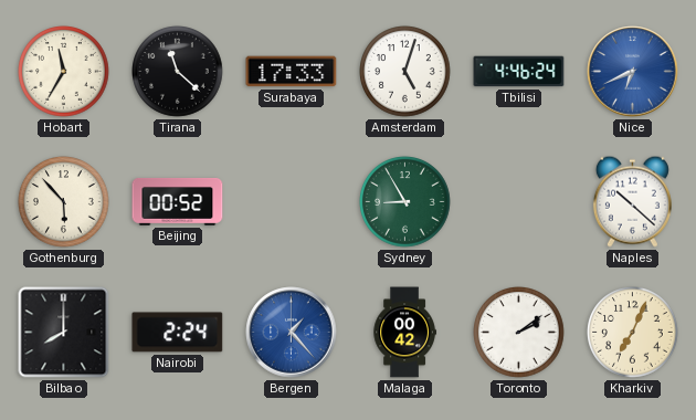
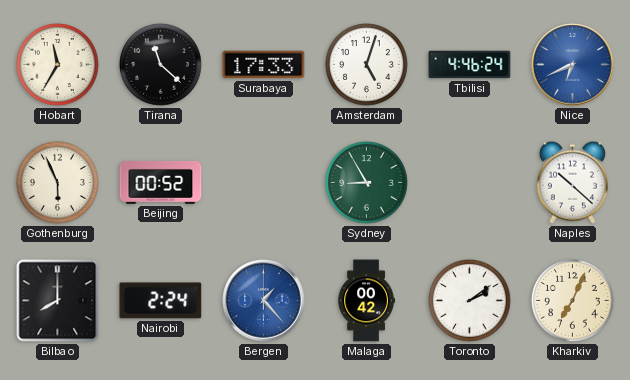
Gothenburg: 5:53 -> 5:56
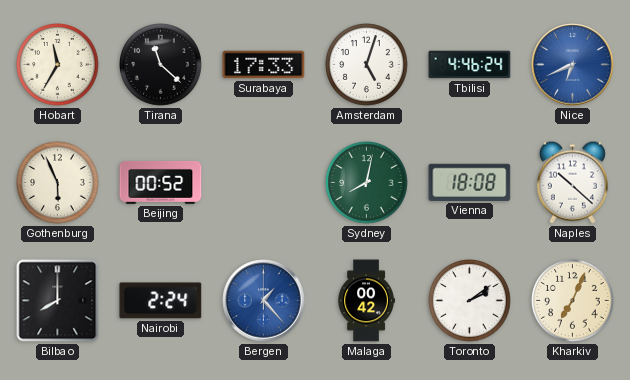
Sydney: 8:55 -> 8:02
Vienna: none -> 18:08
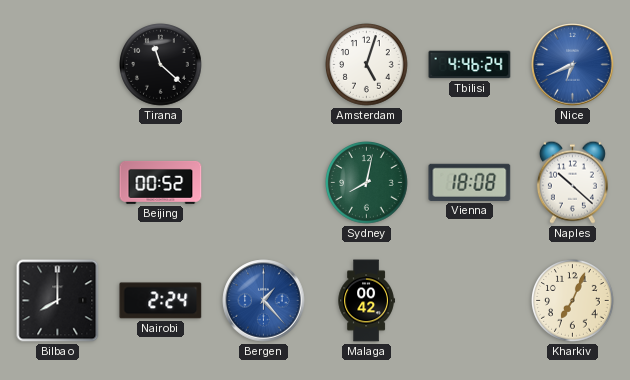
Hobart: 11:35 -> none
Surabaya: 17:33 -> none
Gothenburg: 5:56 -> none
Toronto: 2:09 -> none
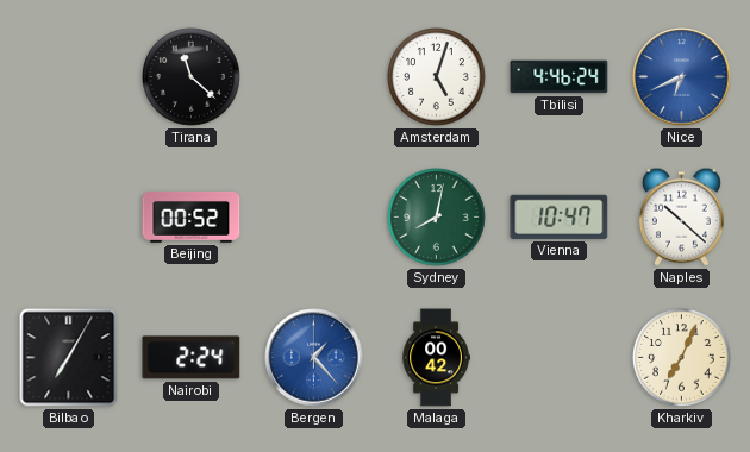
Vienna: 18:08 -> 10:47
Bilbao: 8:00 -> 7:05
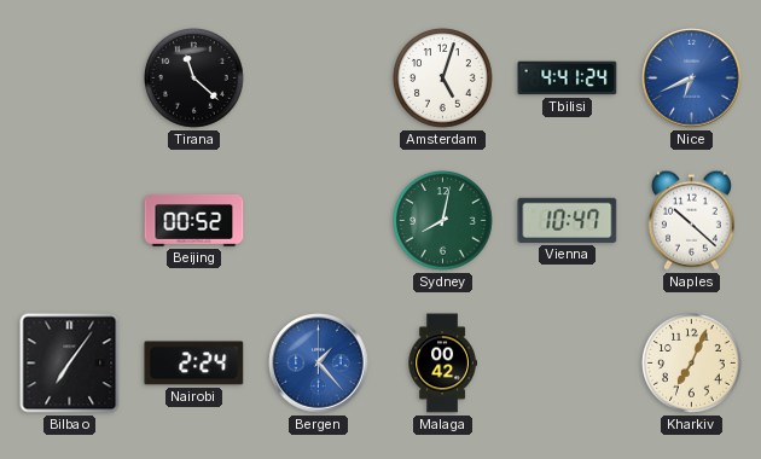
Tbilisi: 4:46 -> 4:41
Bilbao: 7:05 -> 7:06
